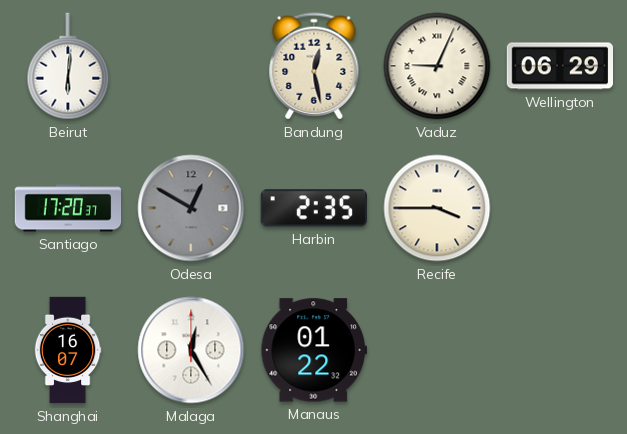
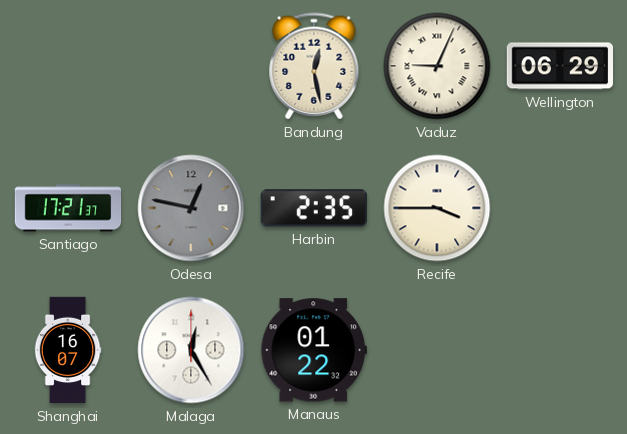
Beirut: 6:01 -> none
Santiago: 17:20 -> 17:21
Odesa: 12:50 -> 12:47
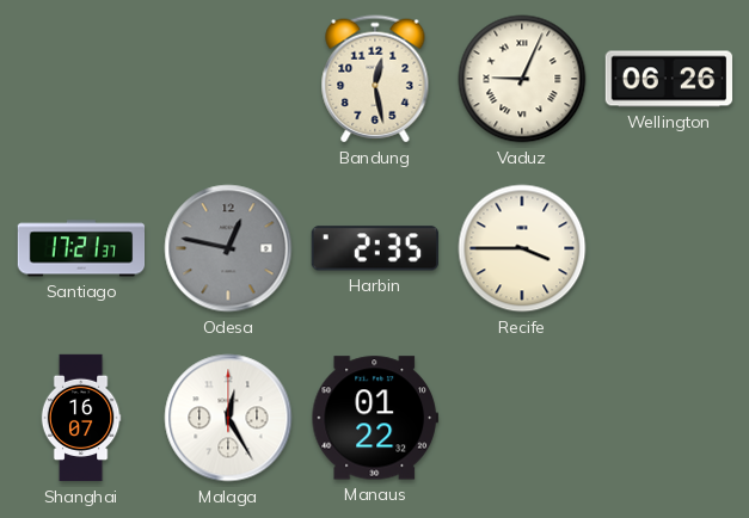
Wellington: 06:29 -> 06:26
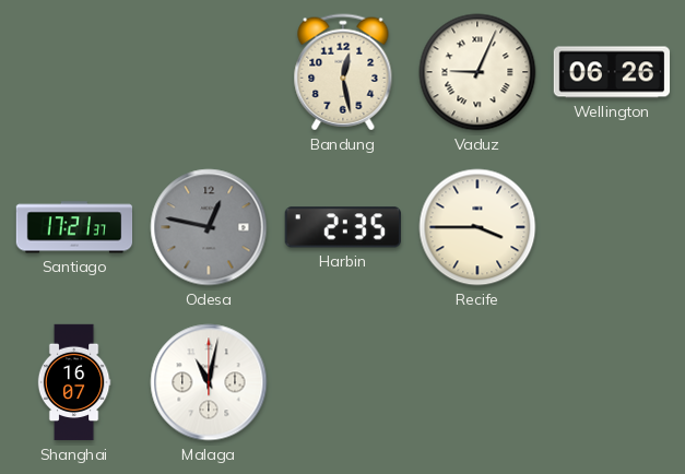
Malaga: 12:25 -> 11:02
Manaus: 01:22 -> none
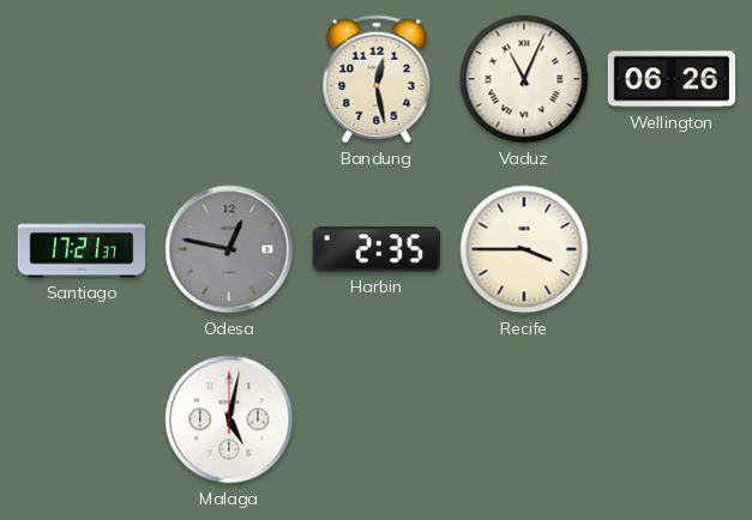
Vaduz: 9:04 -> 11:04
Shanghai: 16:07 -> none
Malaga: 11:02 -> 5:02
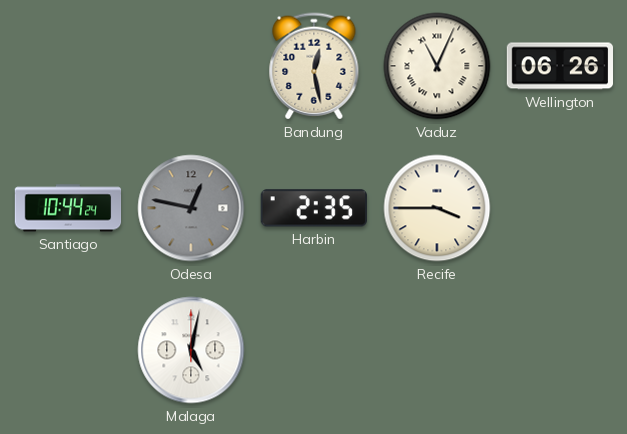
Santiago: 17:21 -> 10:44
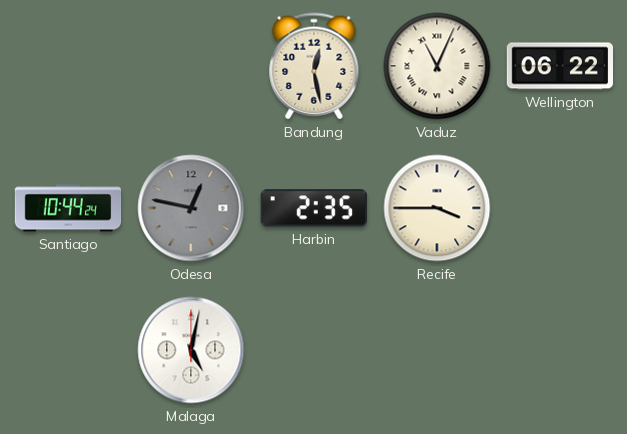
Wellington: 06:26 -> 06:22
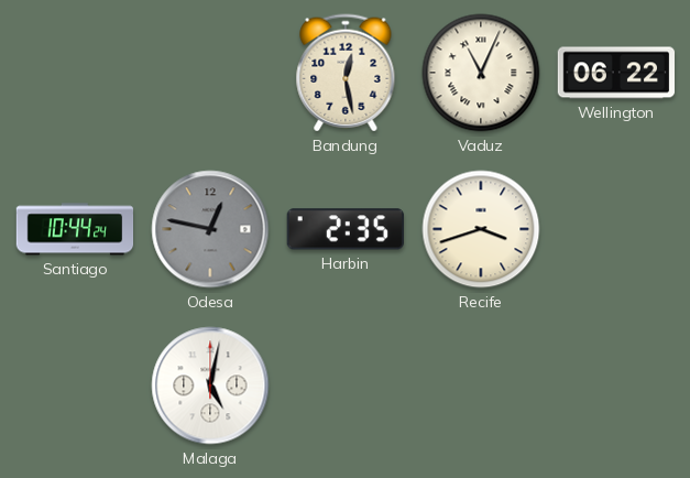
Recife: 3:45 -> 3:42
